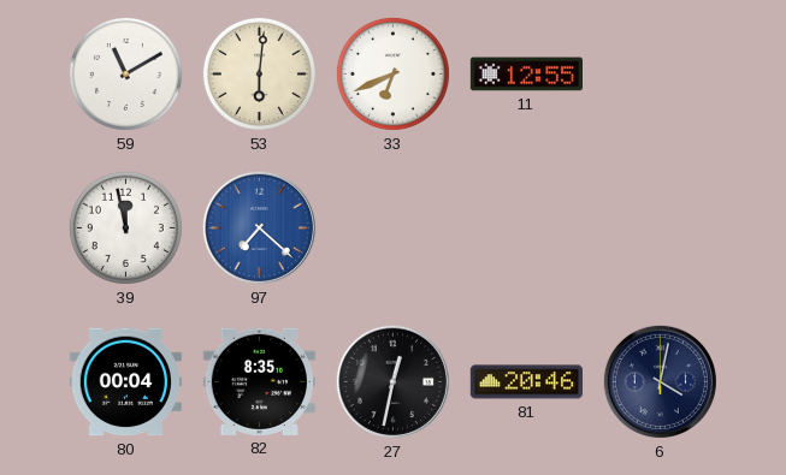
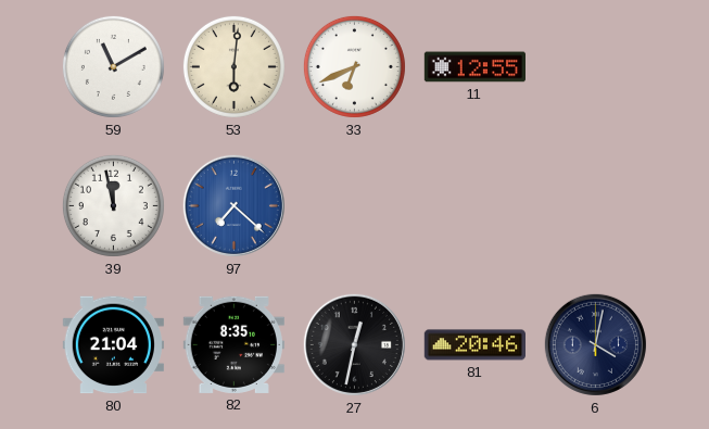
80: 00:04 -> 21:04
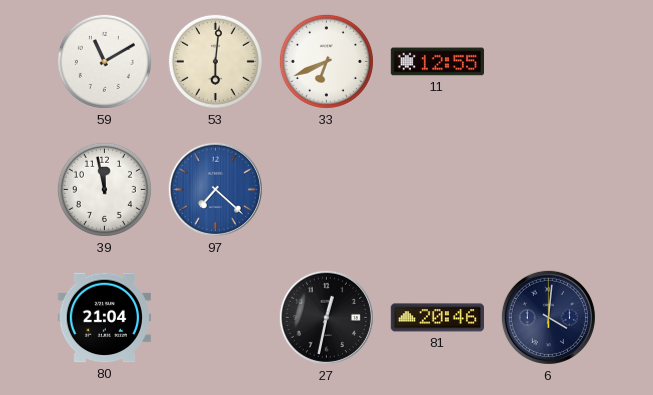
82: 8:35 -> none
6: 4:02 -> 4:01
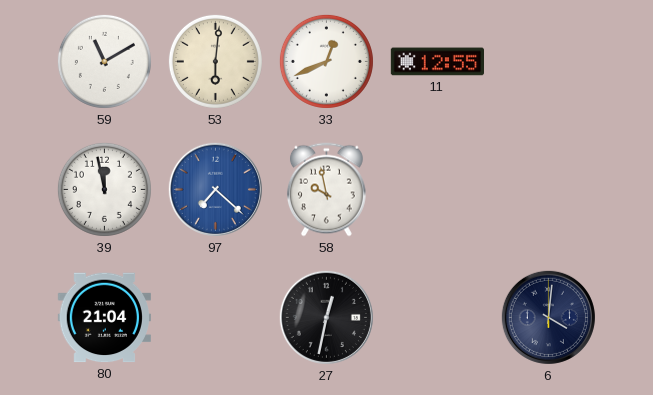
33: 6:41 -> 12:41
58: none -> 9:58
81: 20:46 -> none
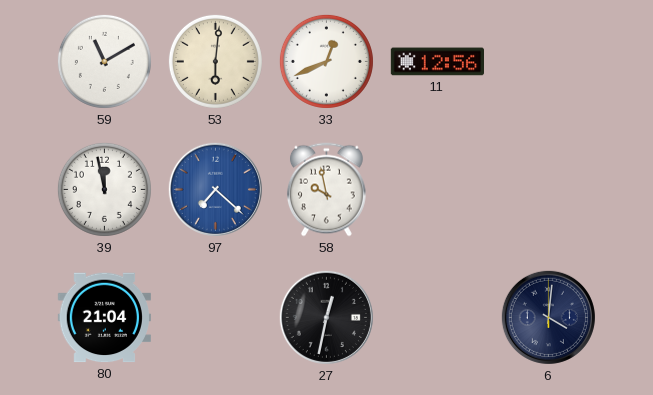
11: 12:55 -> 12:56
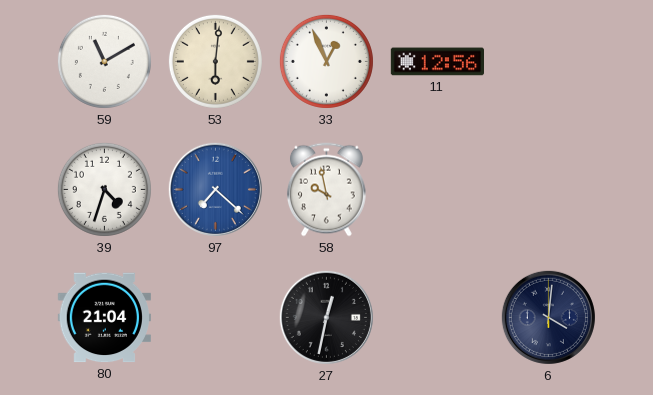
33: 12:41 -> 12:56
39: 11:58 -> 4:33
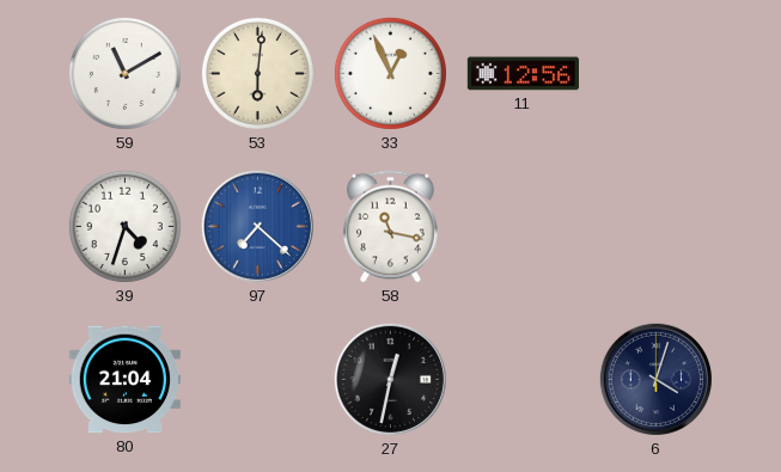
58: 9:58 -> 11:17
6: 4:01 -> 4:03
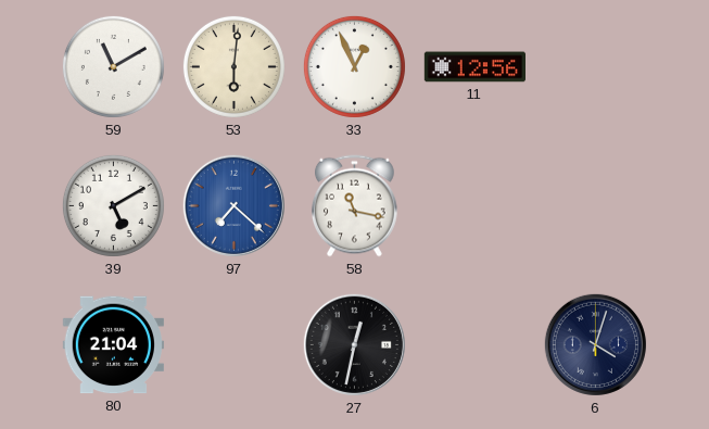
39: 4:33 -> 5:10
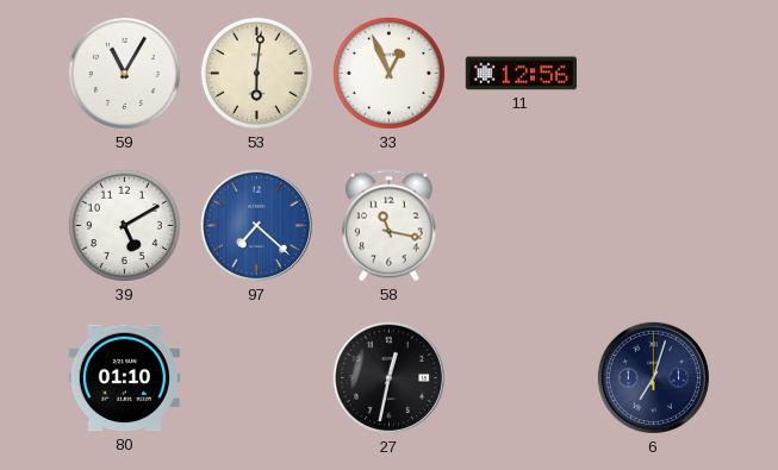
59: 11:10 -> 11:05
80: 21:04 -> 01:10
6: 4:03 -> 7:03
